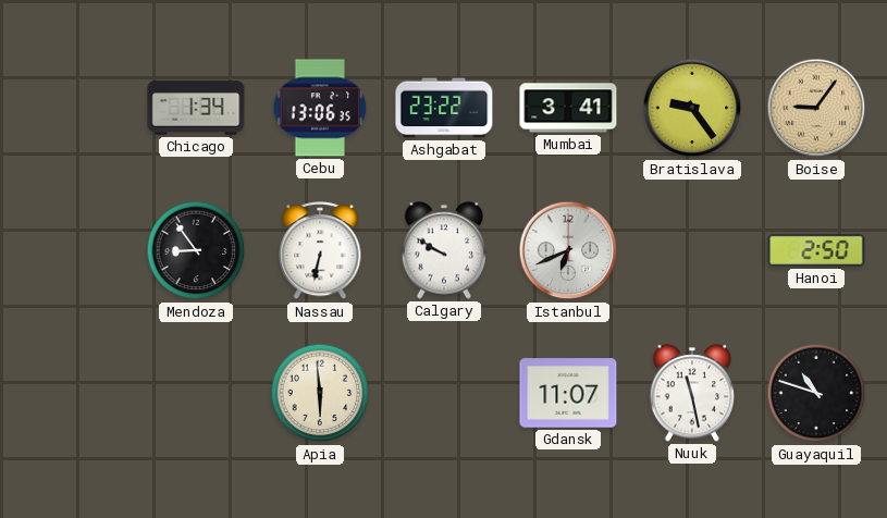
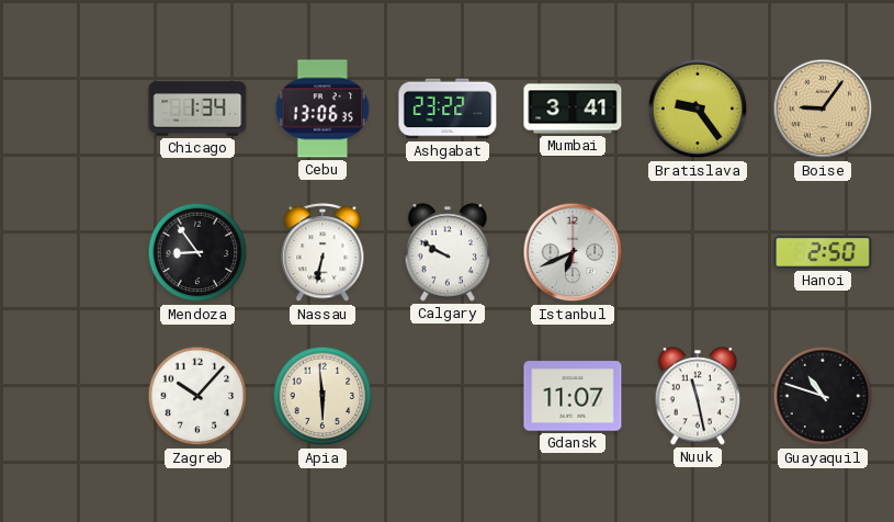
Zagreb: none -> 10:07
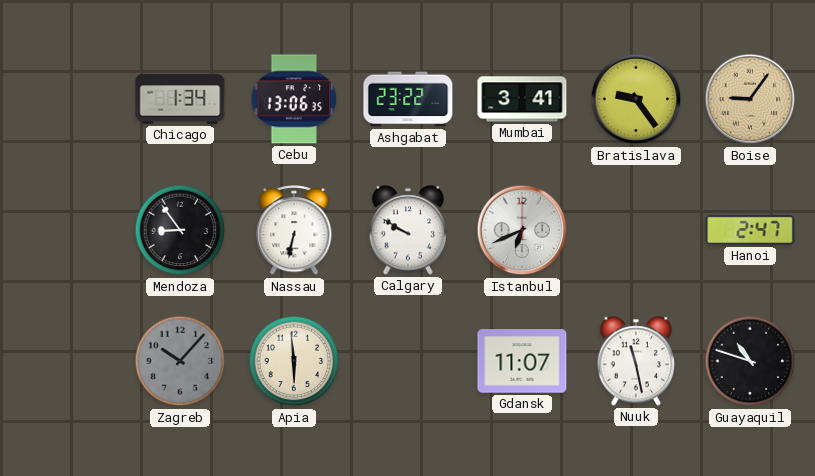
Hanoi: 2:50 -> 2:47
Zagreb dial: white -> grey
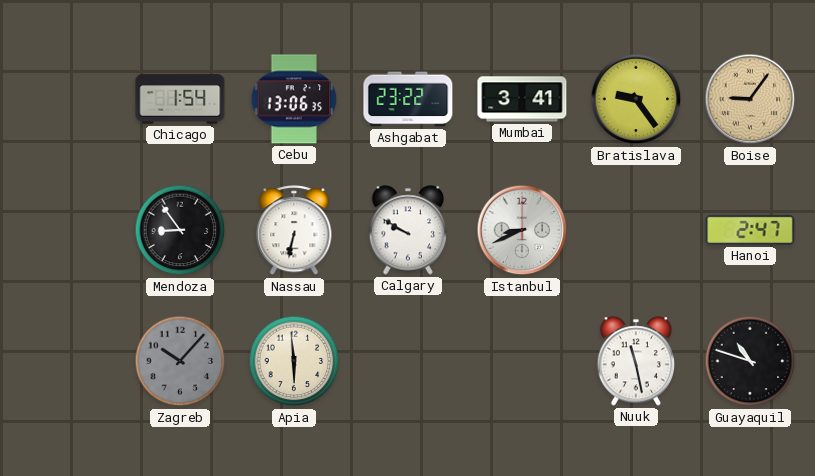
Chicago: 1:34 -> 1:54
Istanbul: 6:41 -> 8:41
Gdansk: 11:07 -> none
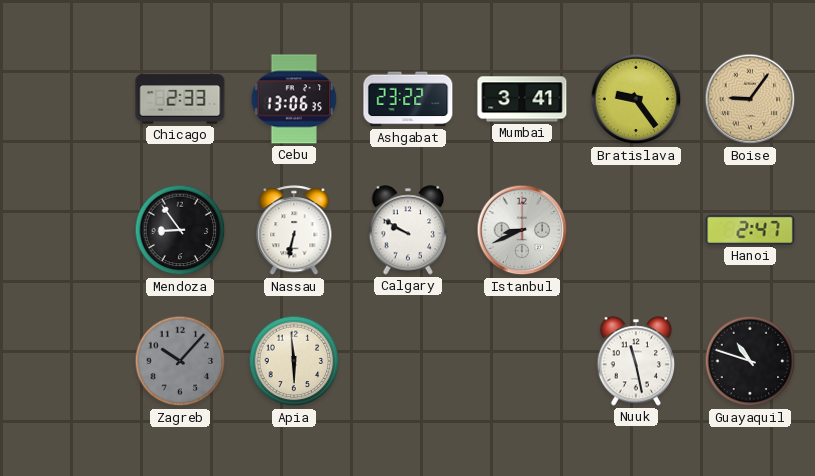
Chicago: 1:54 -> 2:33
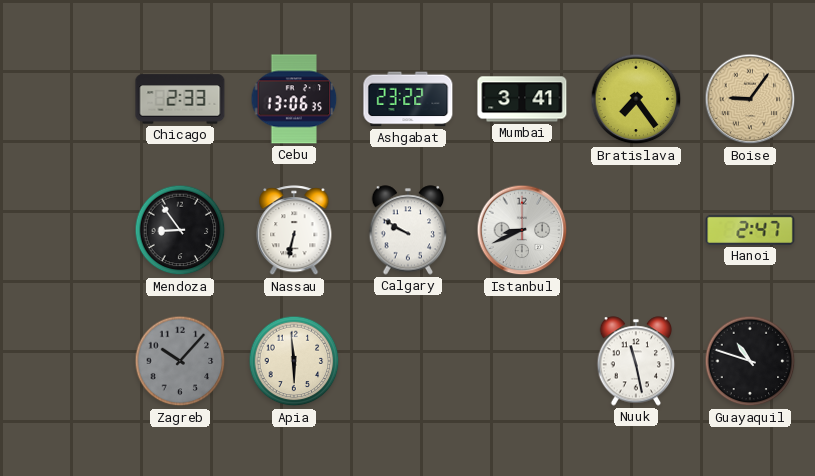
Bratislava: 9:24 -> 7:24
